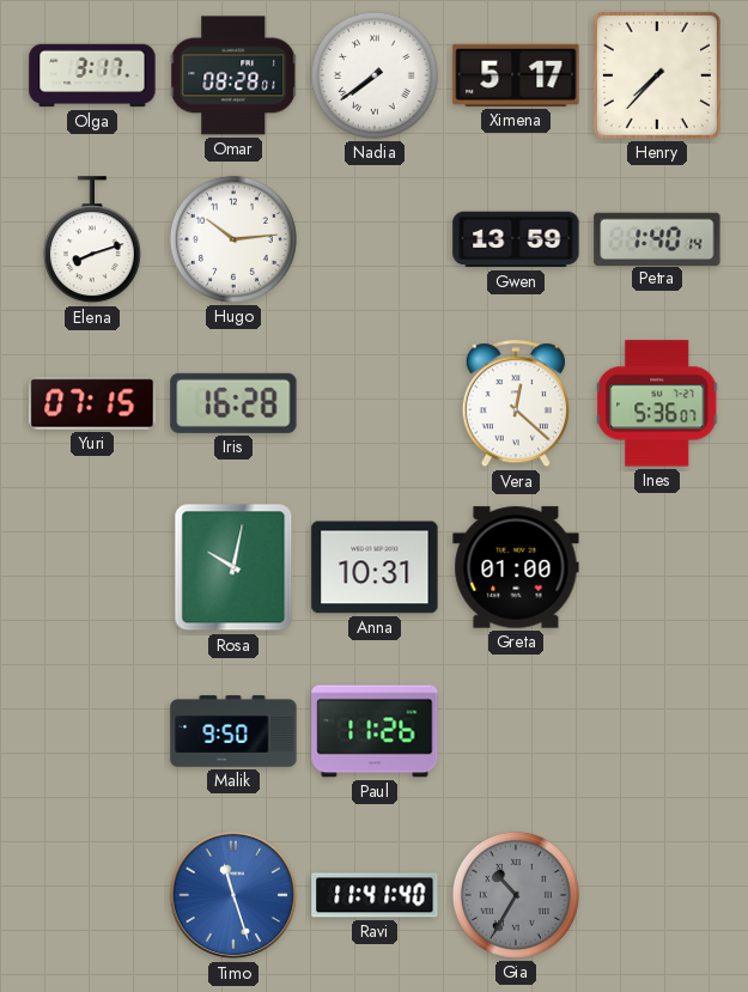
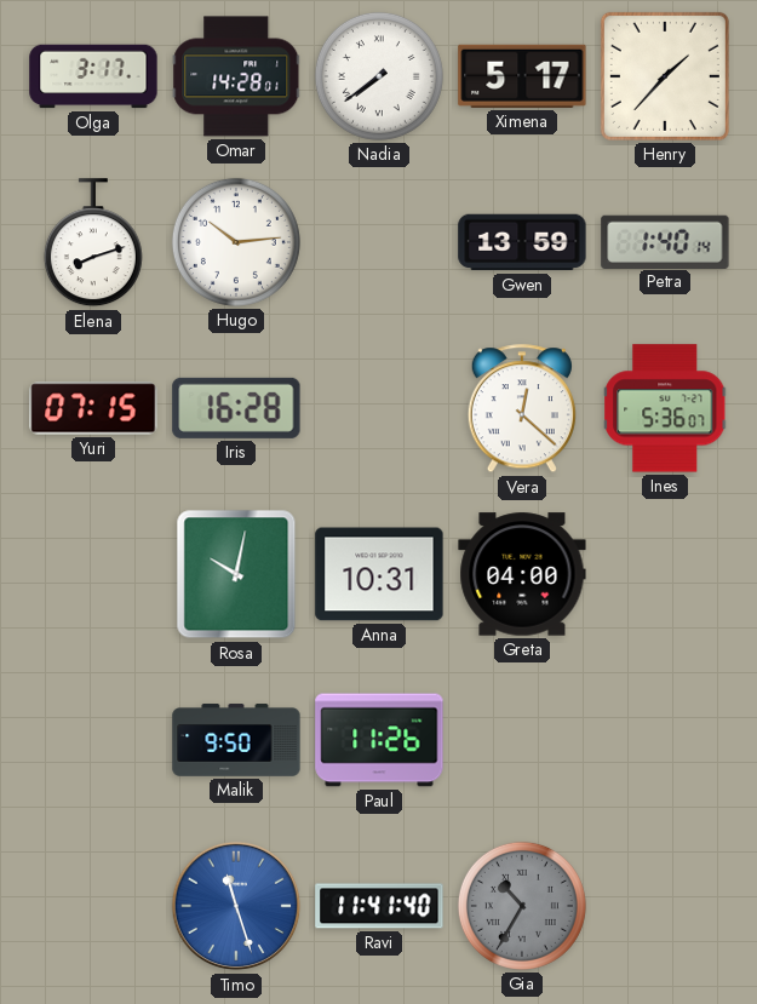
Omar: 08:28 -> 14:28
Henry: 7:37 -> 1:37
Greta: 01:00 -> 04:00
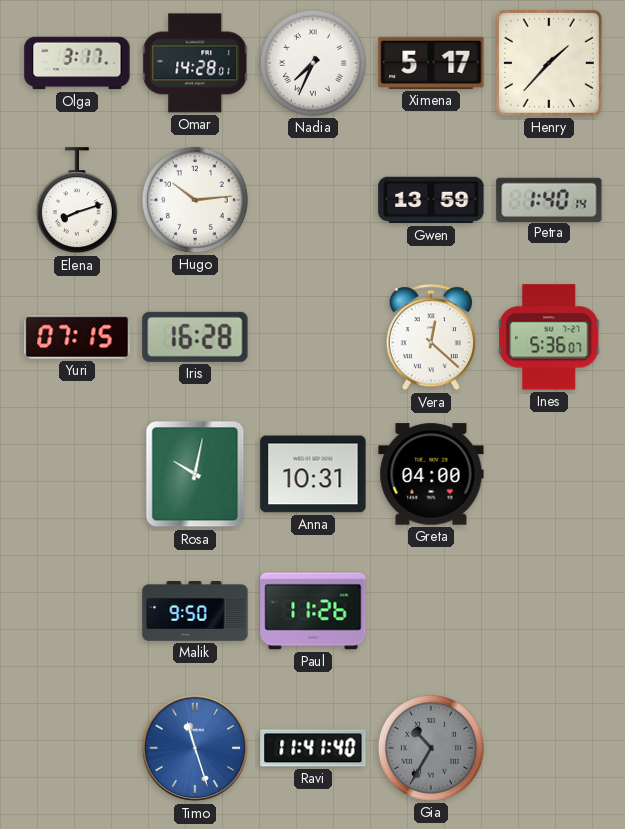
Nadia: 7:39 -> 7:34
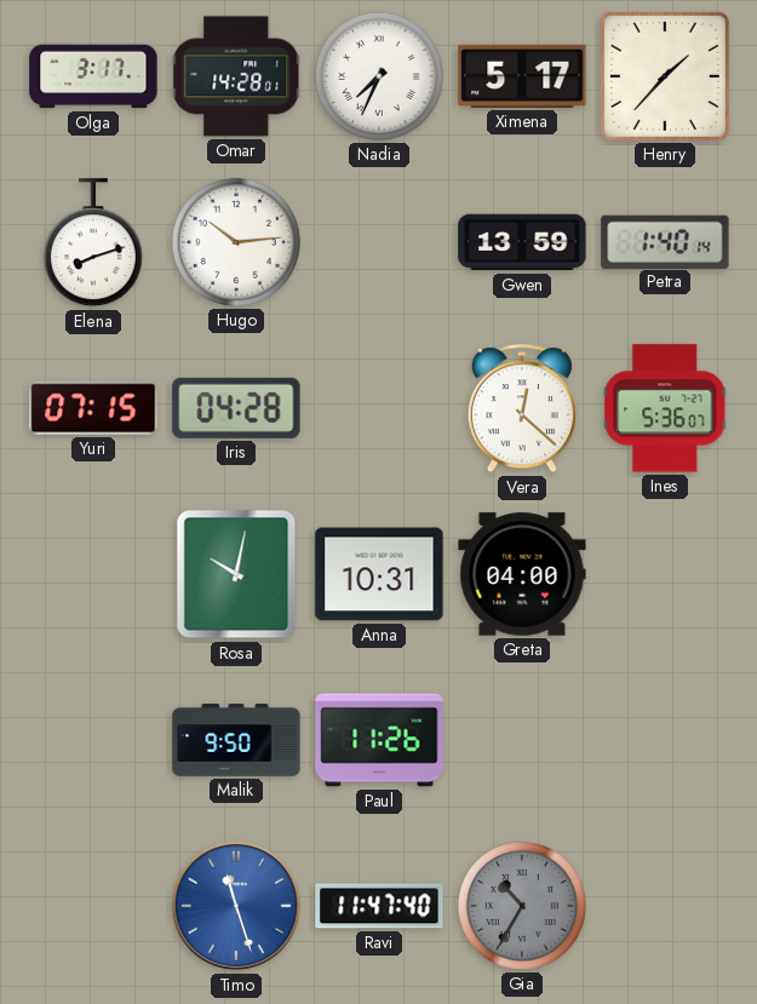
Iris: 16:28 -> 04:28
Ravi: 11:41 -> 11:47
